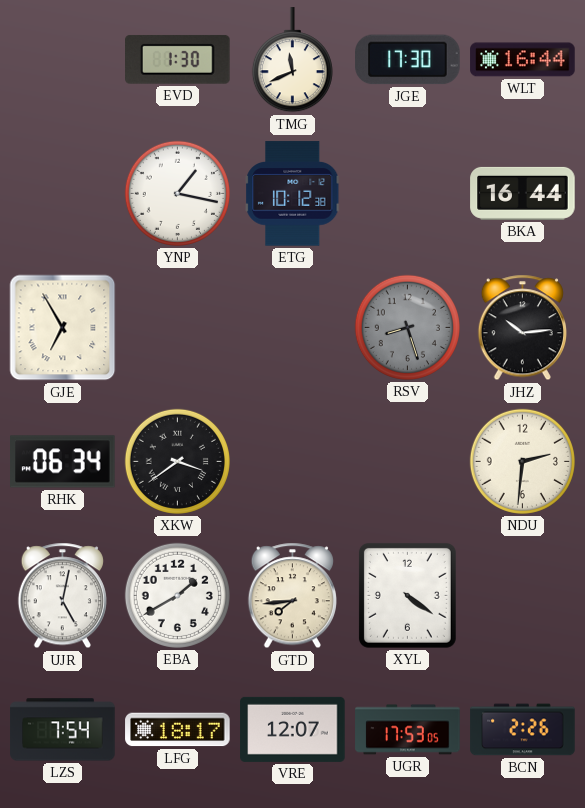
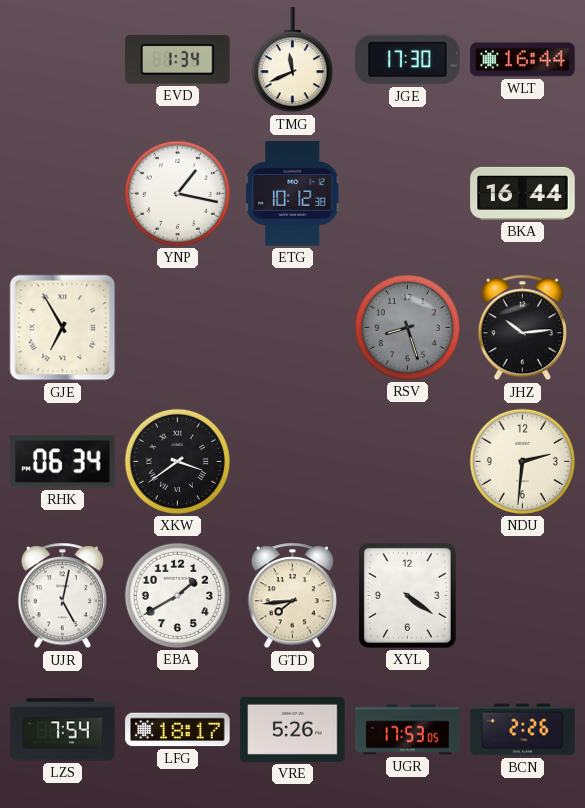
EVD: 1:30 -> 1:34
VRE: 12:07 -> 5:26
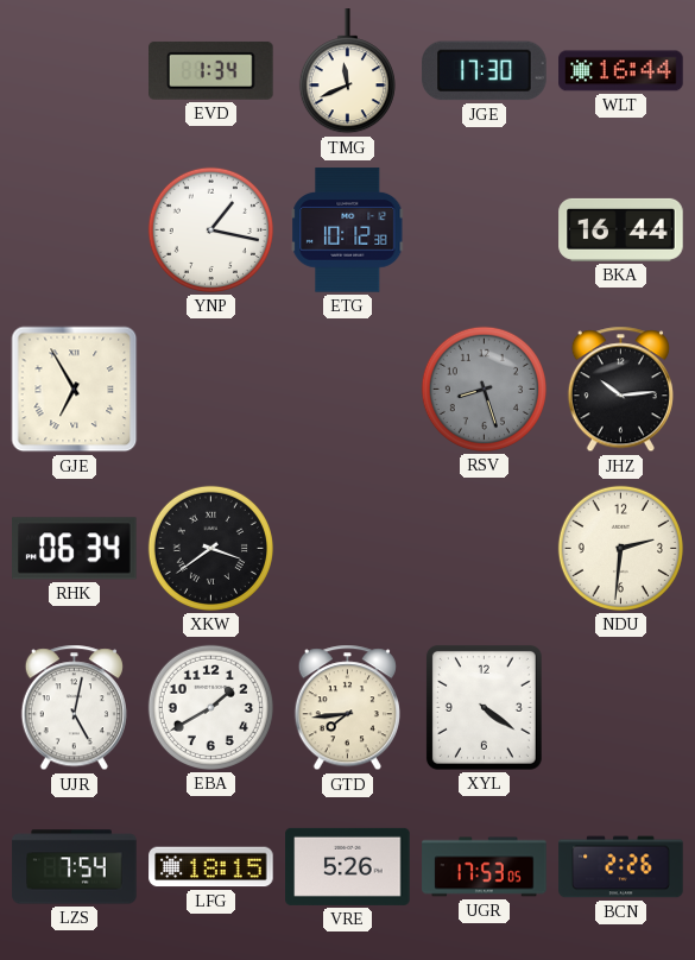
LFG: 18:17 -> 18:15
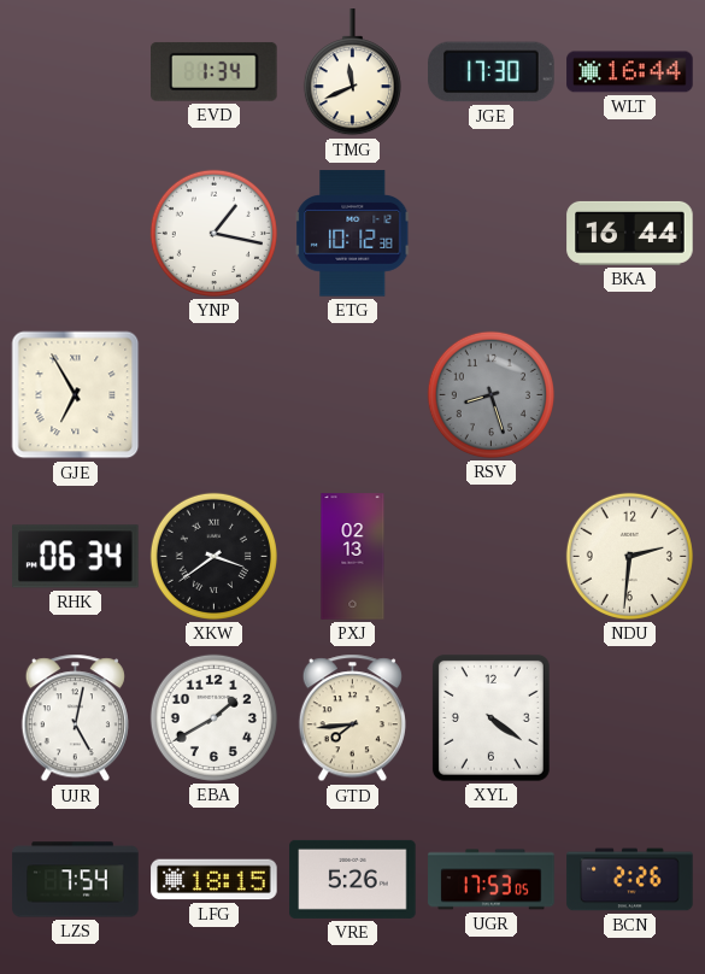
JHZ: 10:14 -> none
PXJ: none -> 02:13
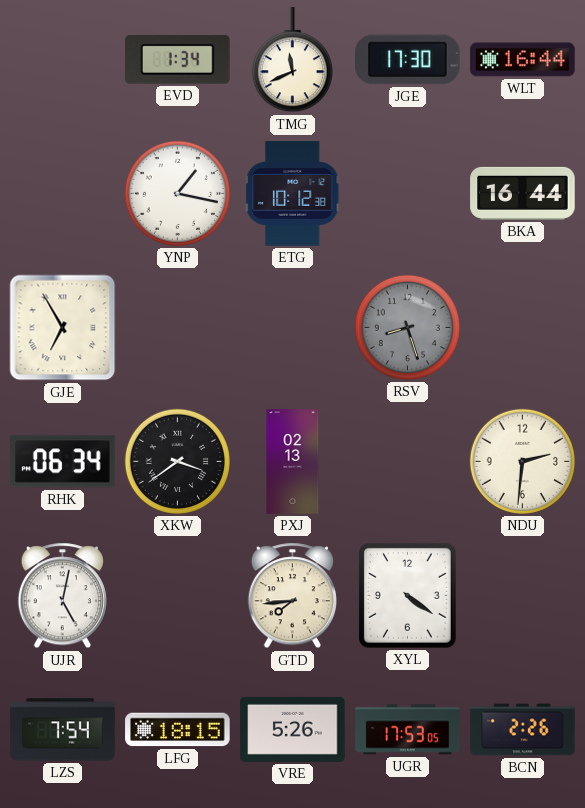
EBA: 1:40 -> none
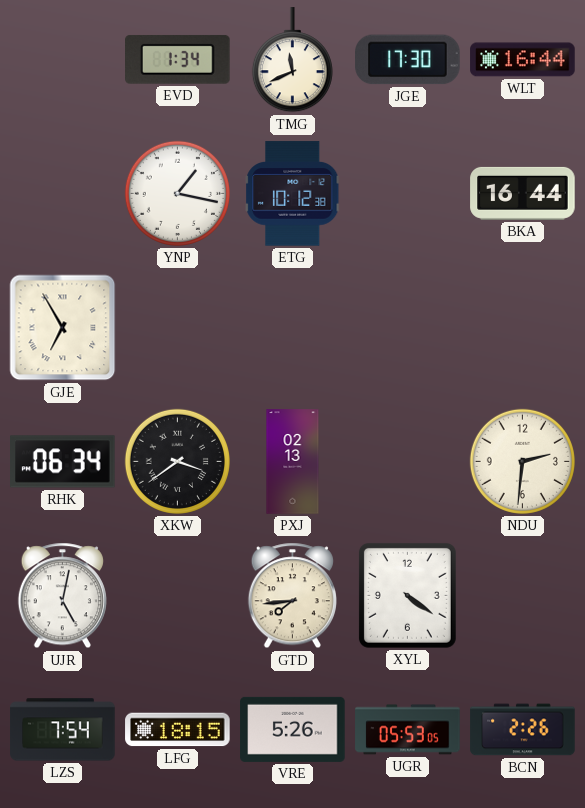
RSV: 8:27 -> none
UGR: 17:53 -> 05:53
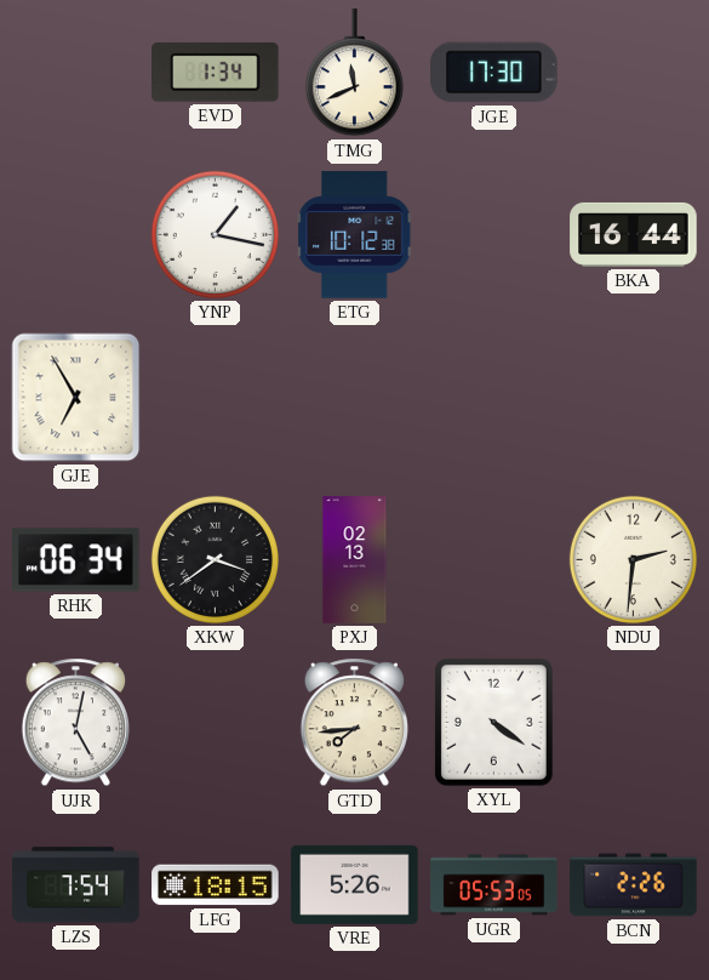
WLT: 16:44 -> none
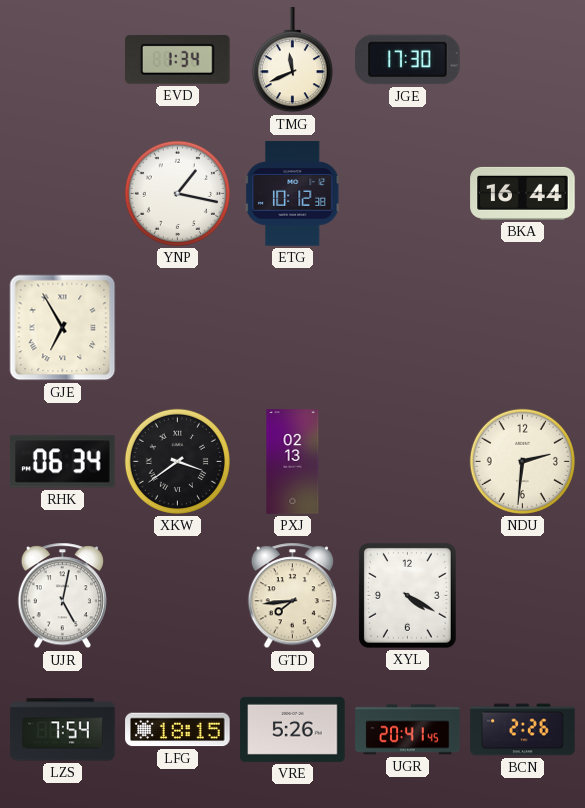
XYL: 4:21 -> 4:20
UGR: 05:53 -> 20:41
